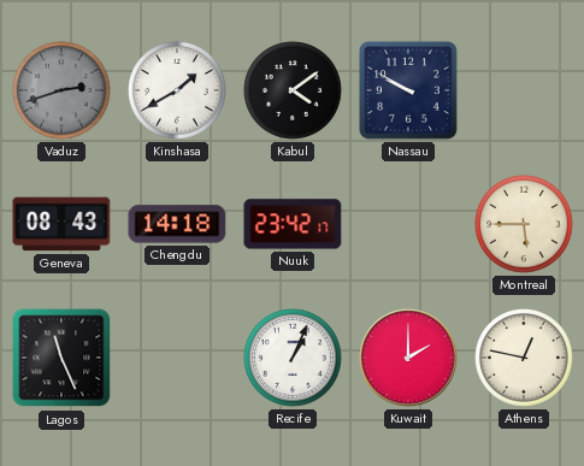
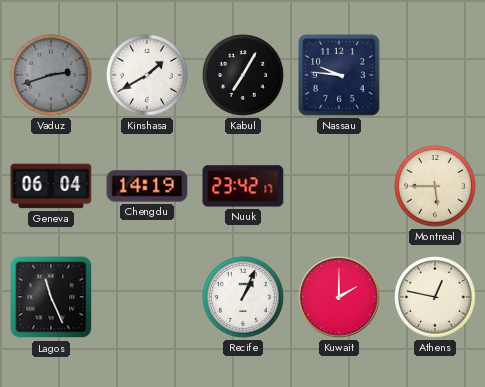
Kabul: 4:09 -> 7:05
Nassau: 9:50 -> 9:46
Geneva: 08:43 -> 06:04
Chengdu: 14:18 -> 14:19
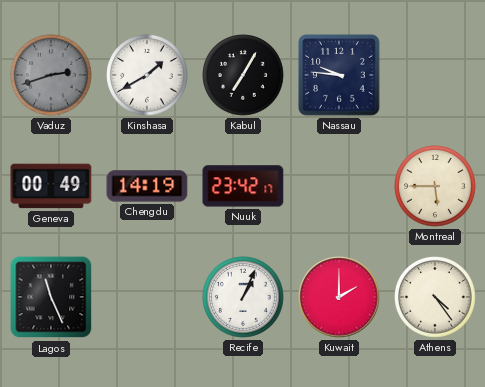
Geneva: 06:04 -> 00:49
Athens: 12:47 -> 4:24
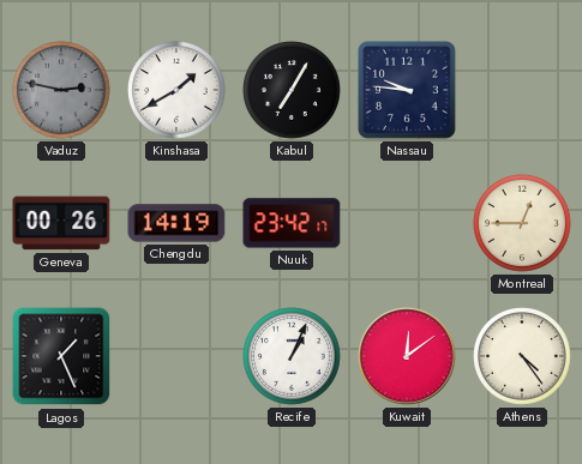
Vaduz: 2:42 -> 2:47
Geneva: 00:49 -> 00:26
Montreal: 5:45 -> 12:45
Lagos: 11:26 -> 1:26
Kuwait: 2:00 -> 12:09
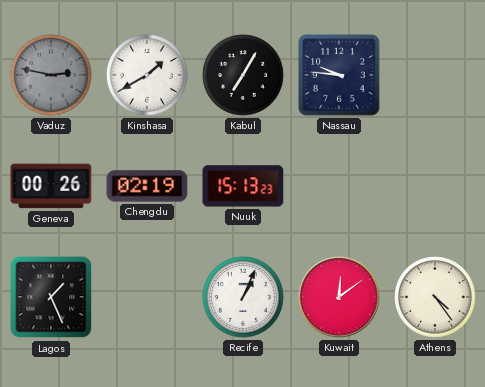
Chengdu: 14:19 -> 02:19
Nuuk: 23:42 -> 15:13
Montreal: 12:45 -> none
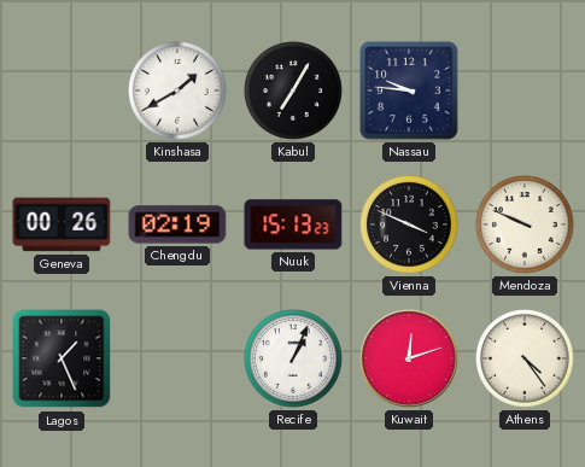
Vaduz: 2:47 -> none
Vienna: none -> 3:49
Mendoza: none -> 9:49
Kuwait: 12:09 -> 12:12
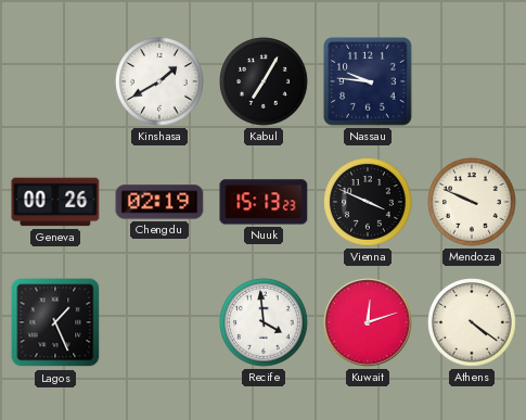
Recife: 1:04 -> 3:59
Athens: 4:24 -> 4:21
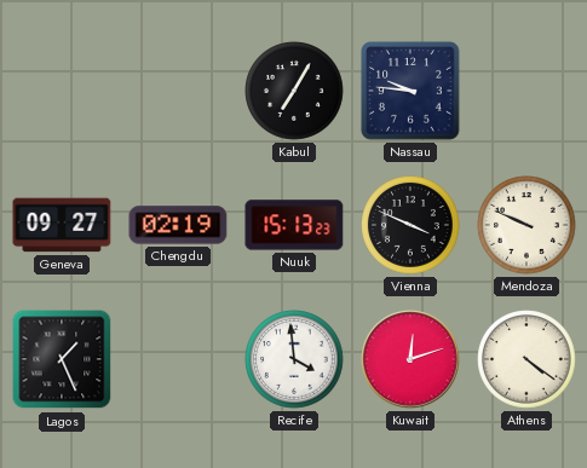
Kinshasa: 1:40 -> none
Geneva: 00:26 -> 09:27
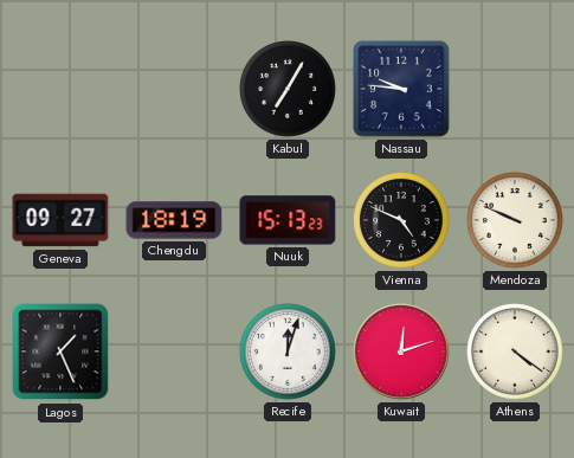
Chengdu: 02:19 -> 18:19
Vienna: 3:49 -> 4:49
Recife: 3:59 -> 12:03
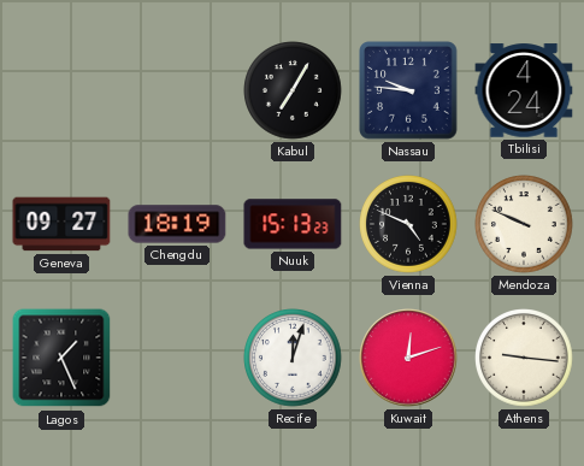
Tbilisi: none -> 4:24
Athens: 4:21 -> 9:16
